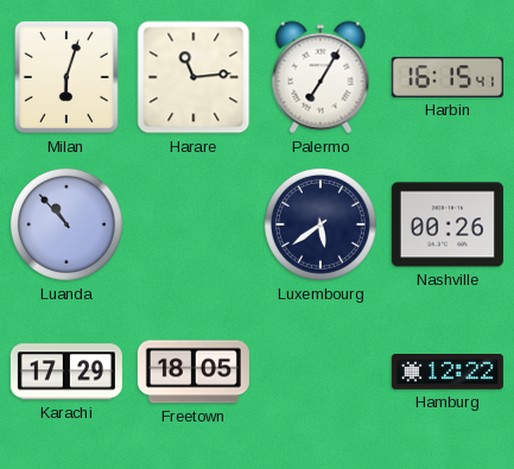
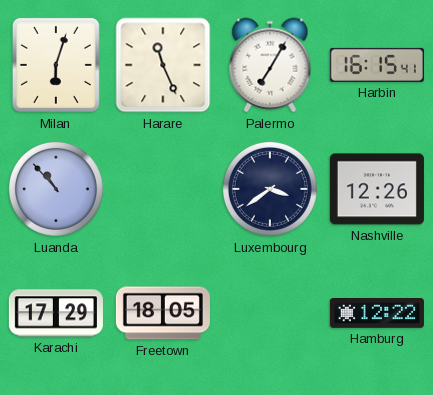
Harare: 11:14 -> 11:26
Luxembourg: 5:39 -> 3:39
Nashville: 00:26 -> 12:26
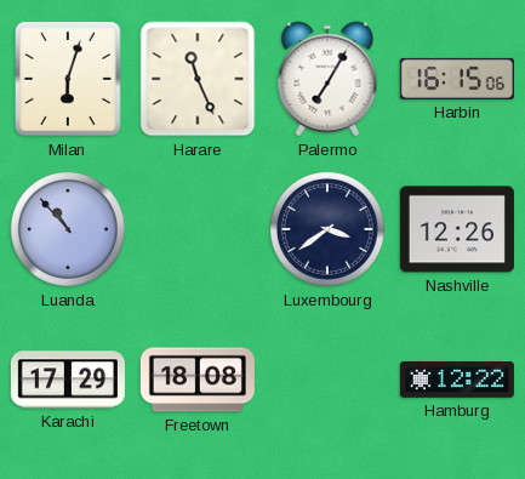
Harbin: 16:15:41 -> 16:15:06
Freetown: 18:05 -> 18:08
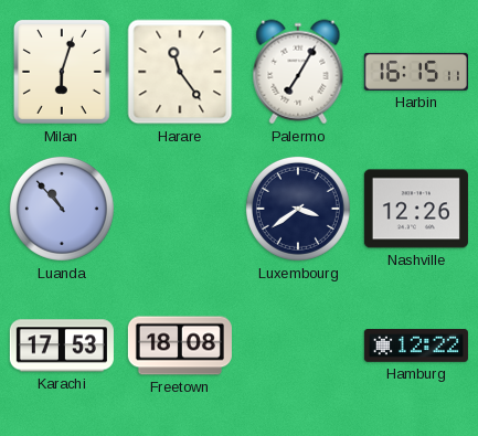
Harare: 11:26 -> 11:24
Harbin: 16:15:06 -> 16:15:11
Karachi: 17:29 -> 17:53
